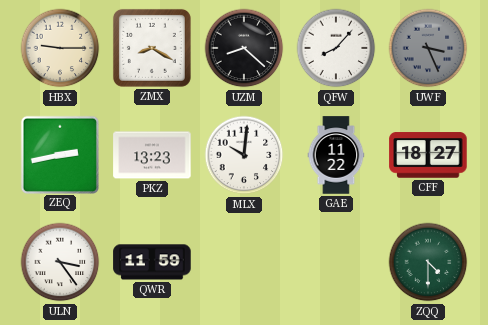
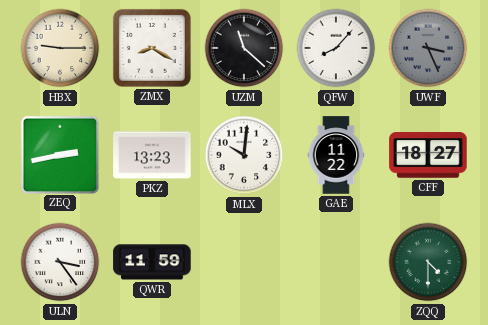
UZM: 8:22 -> 11:22
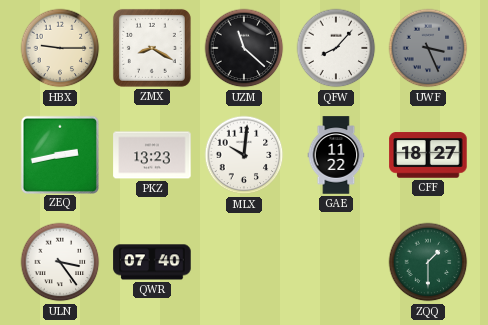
QWR: 11:59 -> 07:40
ZQQ: 4:30 -> 1:30
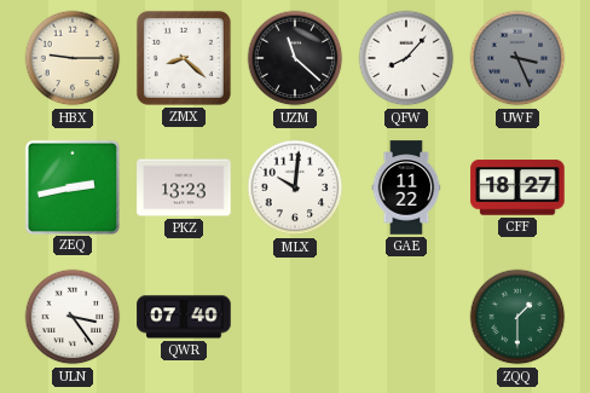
ZMX: 8:20 -> 8:22
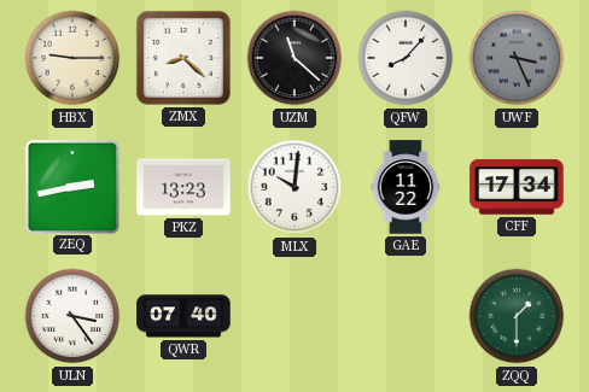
CFF: 18:27 -> 17:34
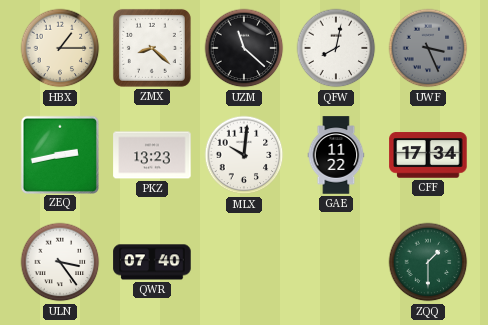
HBX: 9:15 -> 1:15
QFW: 8:07 -> 8:02
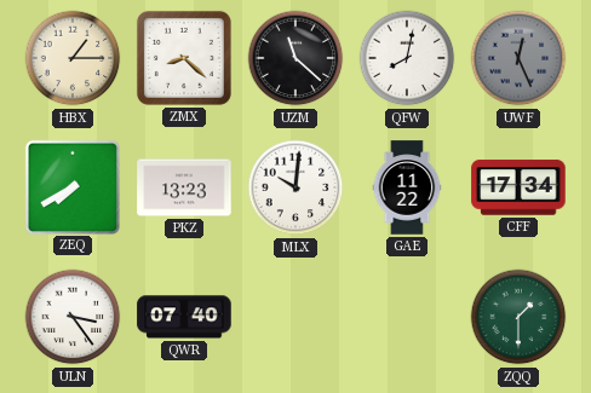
UWF: 3:26 -> 12:26
ZEQ: 2:43 -> 7:40
